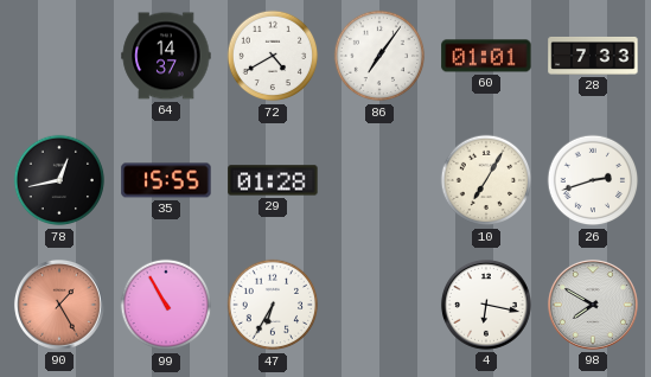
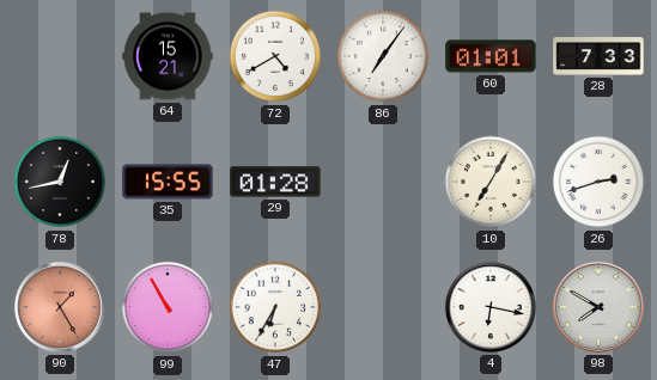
64: 14:37 -> 15:21
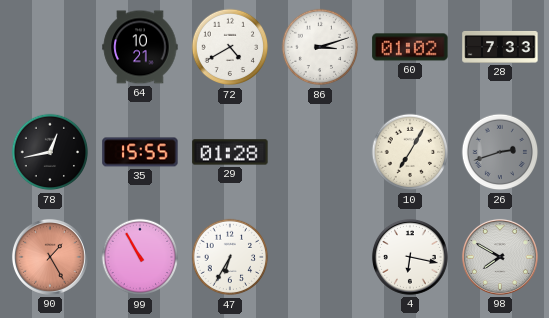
64: 15:21 -> 10:21
86: 7:06 -> 3:12
60: 01:01 -> 01:02
26 dial: white -> grey
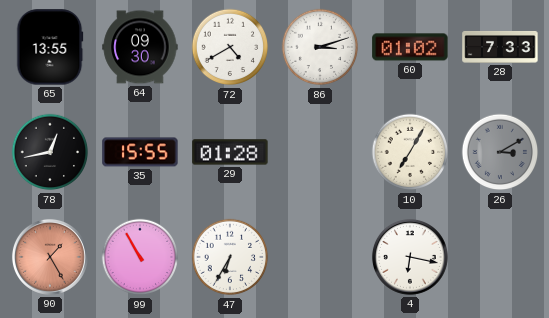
65: none -> 13:55
64: 10:21 -> 09:30
26: 2:42 -> 3:10
98: 7:50 -> none
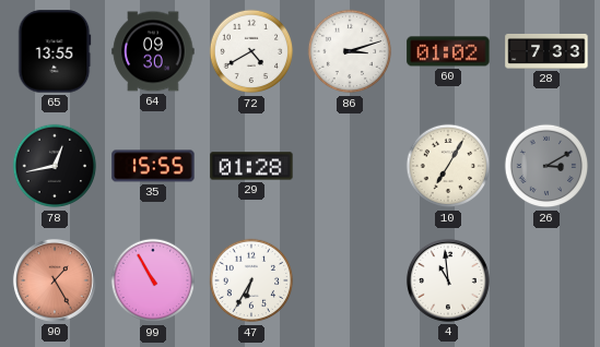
4: 6:17 -> 10:59
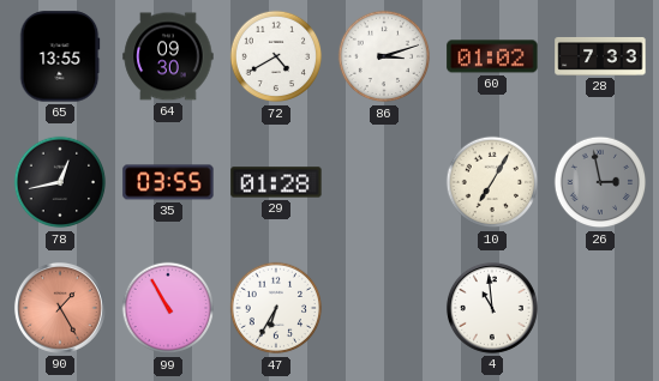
35: 15:55 -> 03:55
26: 3:10 -> 2:58
